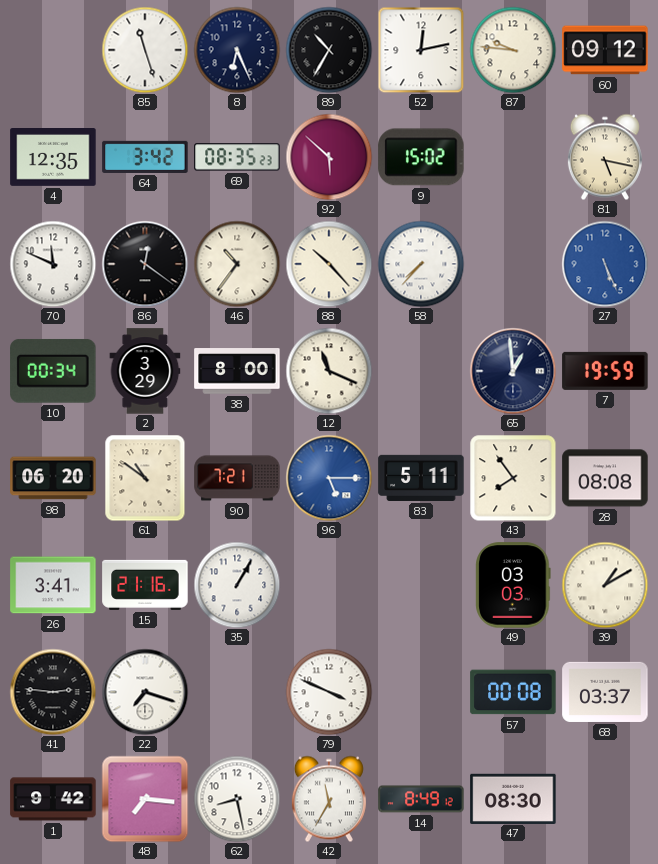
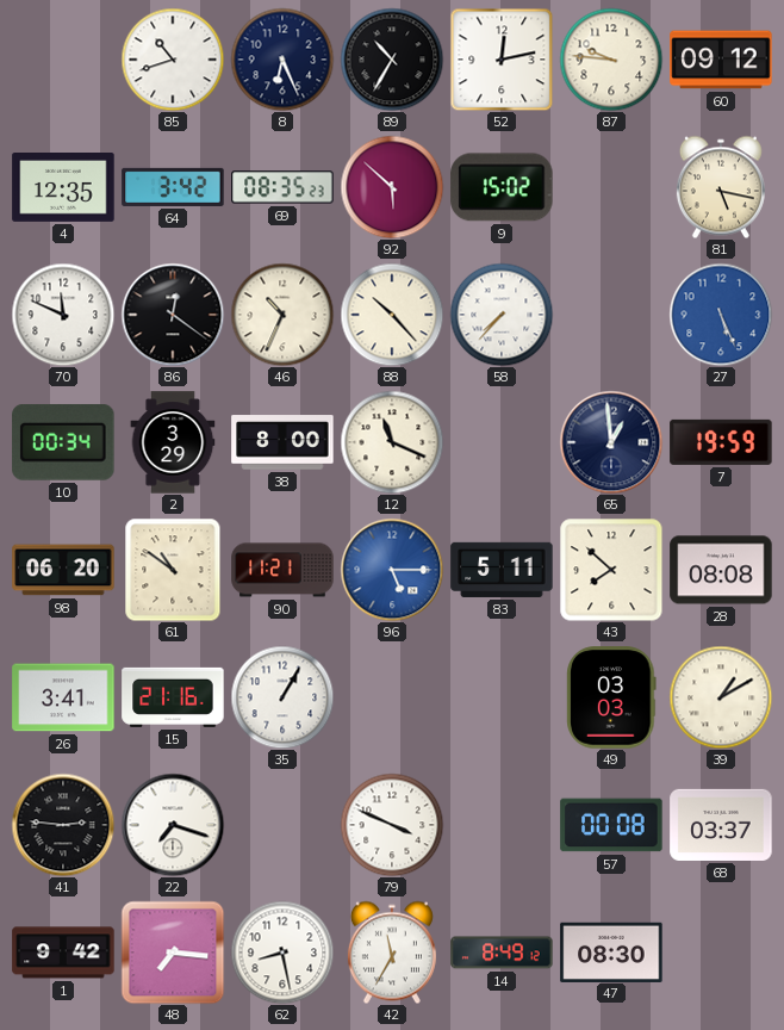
85: 11:27 -> 10:42
46: 10:36 -> 10:34
90: 7:21 -> 11:21
43: 7:54 -> 7:52
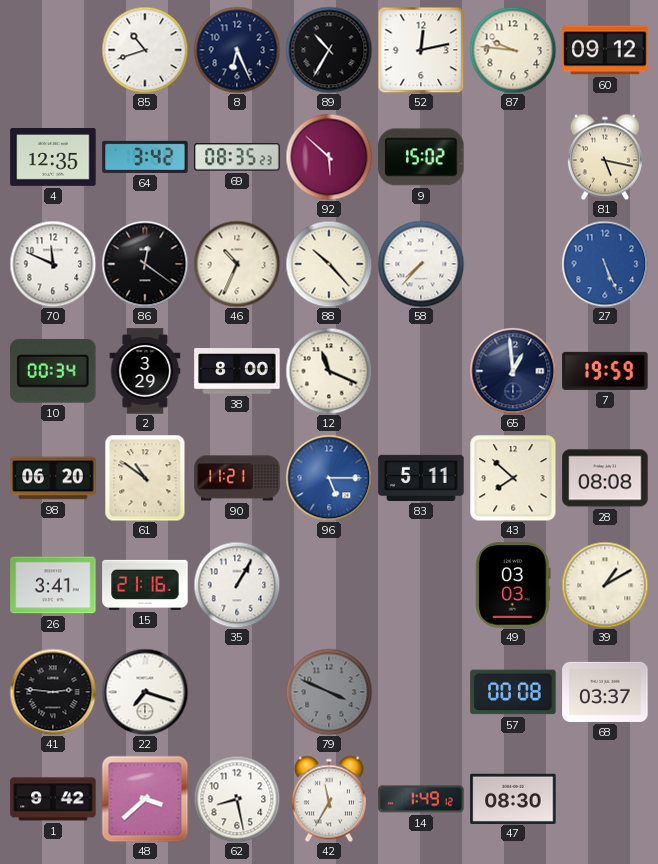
79 dial: white -> grey
48: 7:16 -> 3:38
14: 8:49 -> 1:49
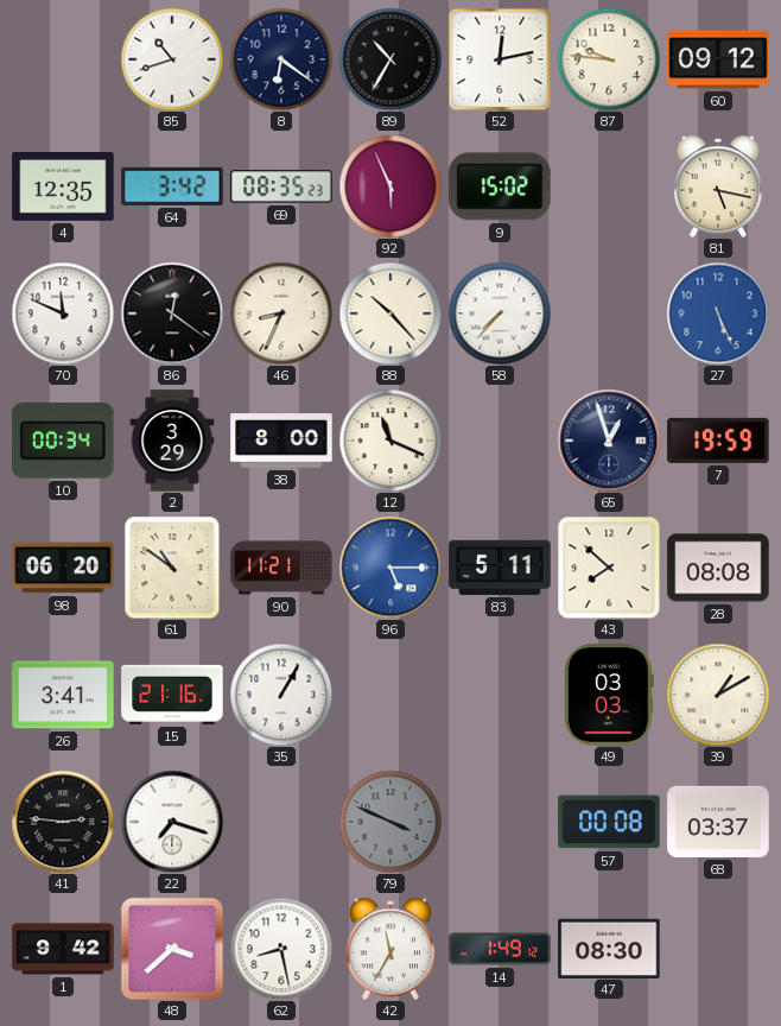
8: 6:26 -> 6:21
92: 5:52 -> 5:56
46: 10:34 -> 8:34
65: 12:59 -> 12:57
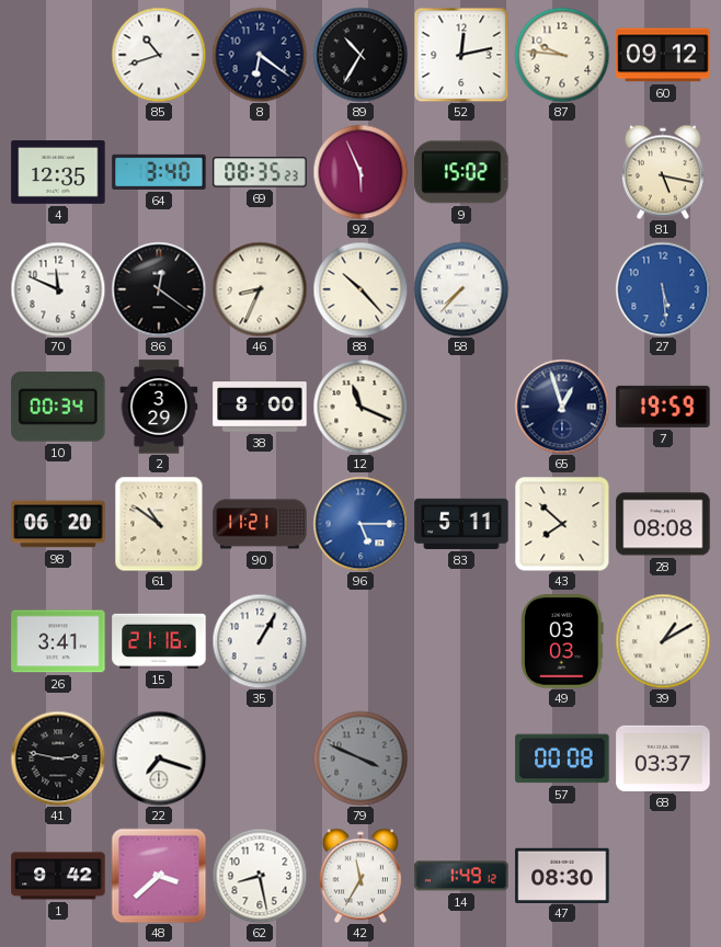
64: 3:42 -> 3:40
27: 5:26 -> 5:29
41: 2:46 -> 2:47
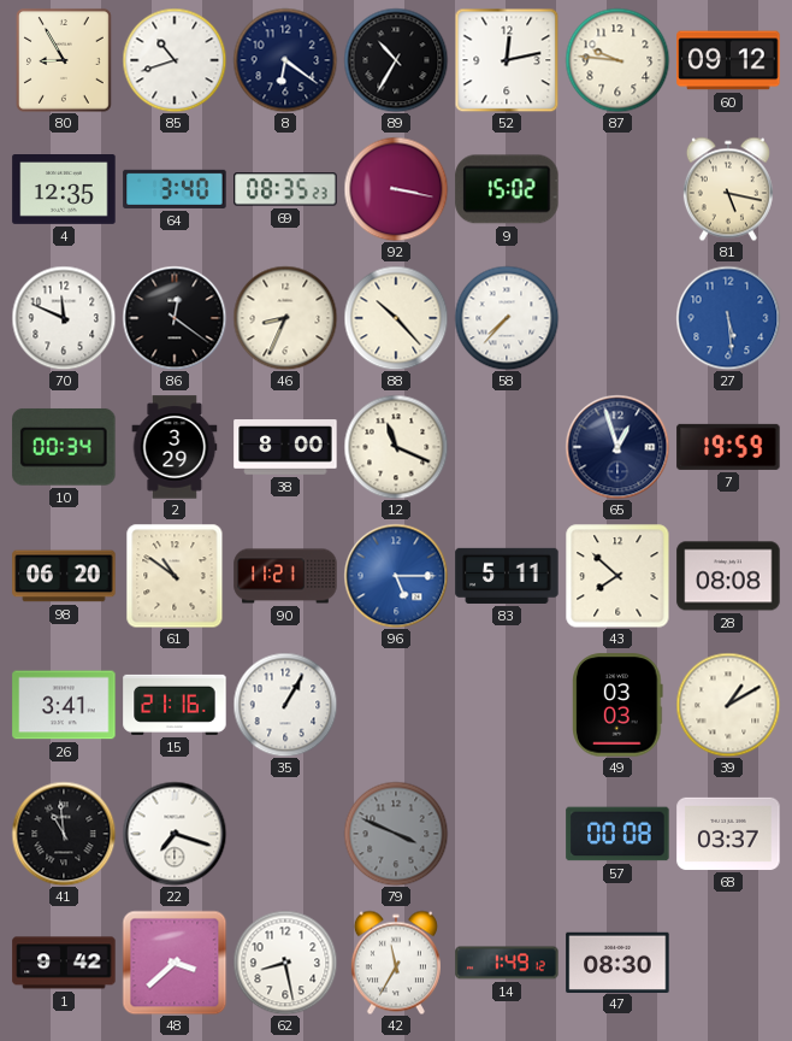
80: none -> 8:55
92: 5:56 -> 3:17
41: 2:47 -> 10:59
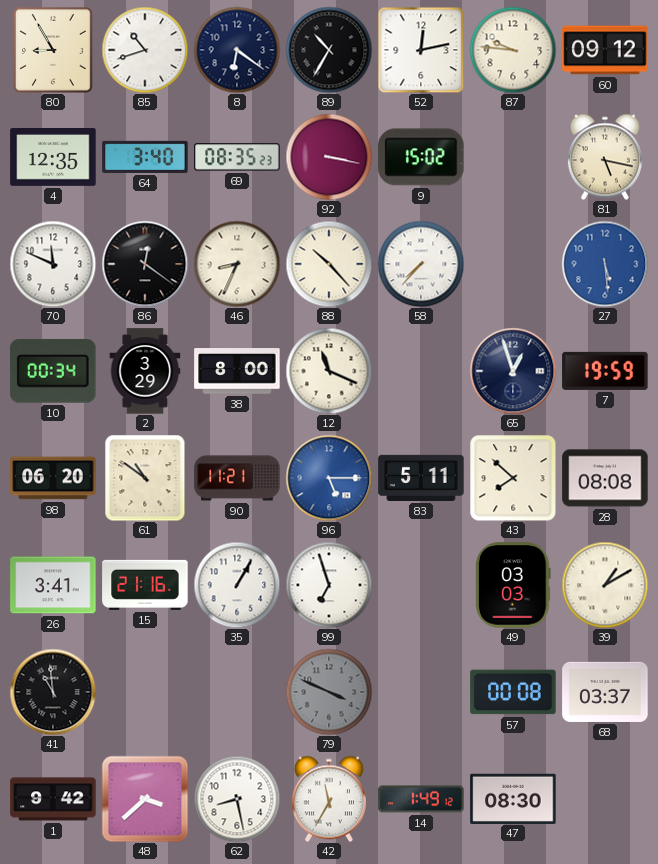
99: none -> 6:57
22: 7:18 -> none
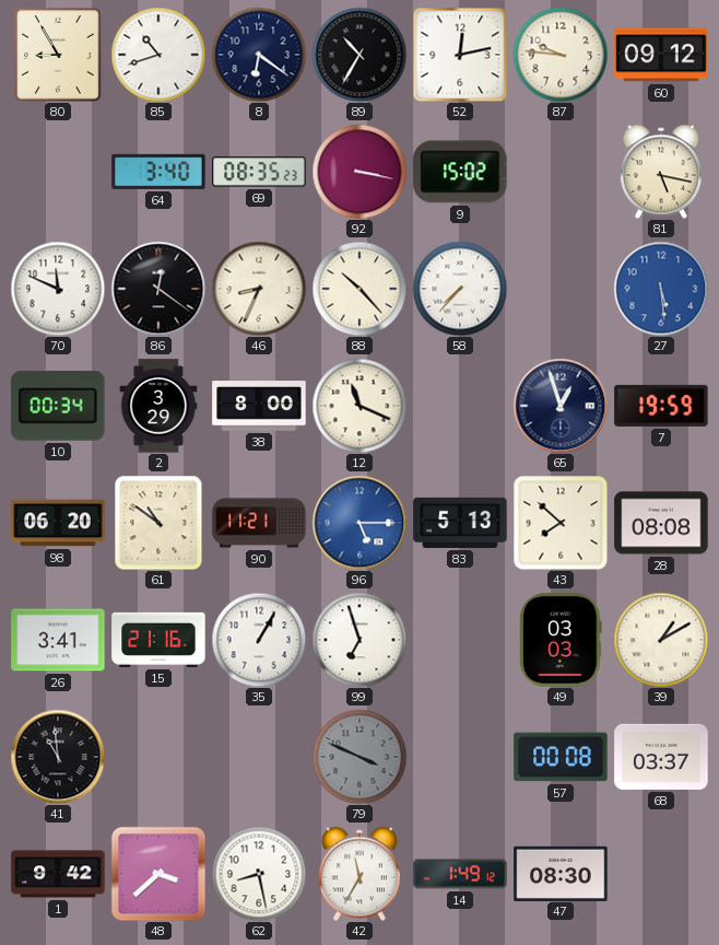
4: 12:35 -> none
83: 5:11 -> 5:13
